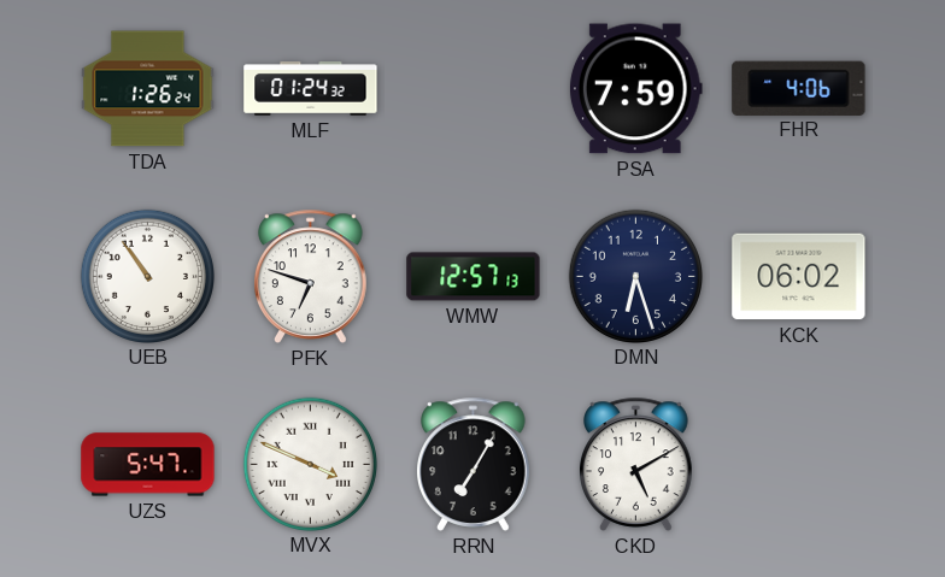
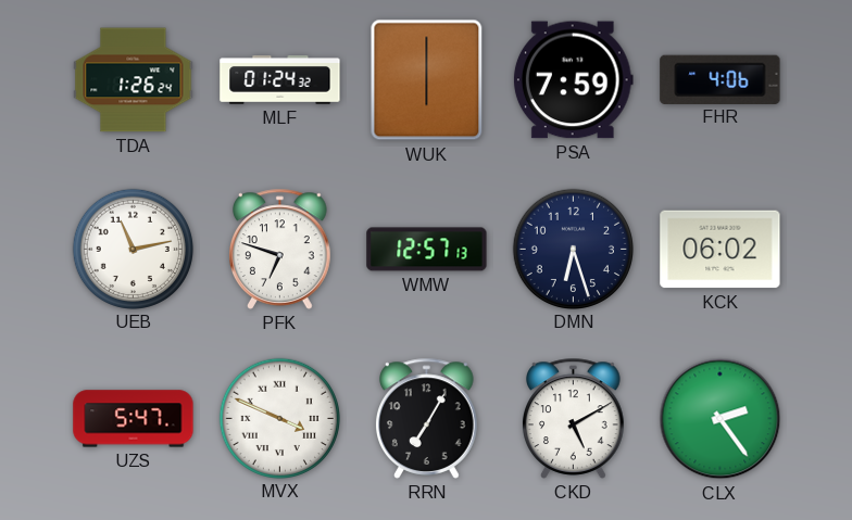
WUK: none -> 6:00
UEB: 10:54 -> 11:13
CLX: none -> 2:24
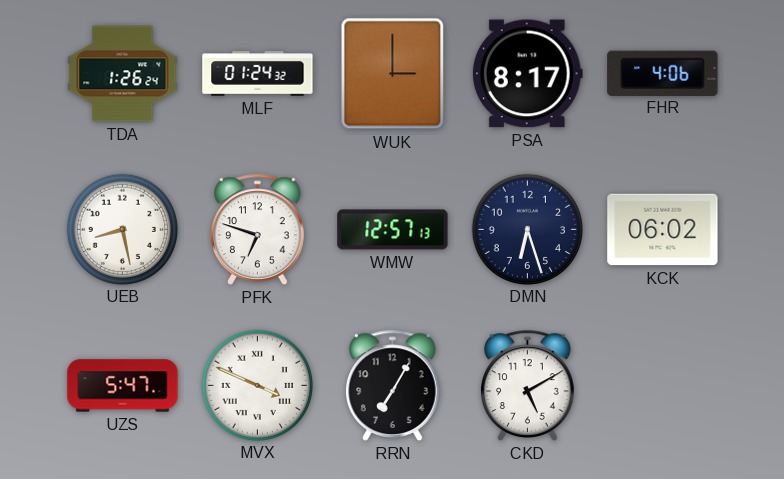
WUK: 6:00 -> 3:00
PSA: 7:59 -> 8:17
UEB: 11:13 -> 8:28
CLX: 2:24 -> none
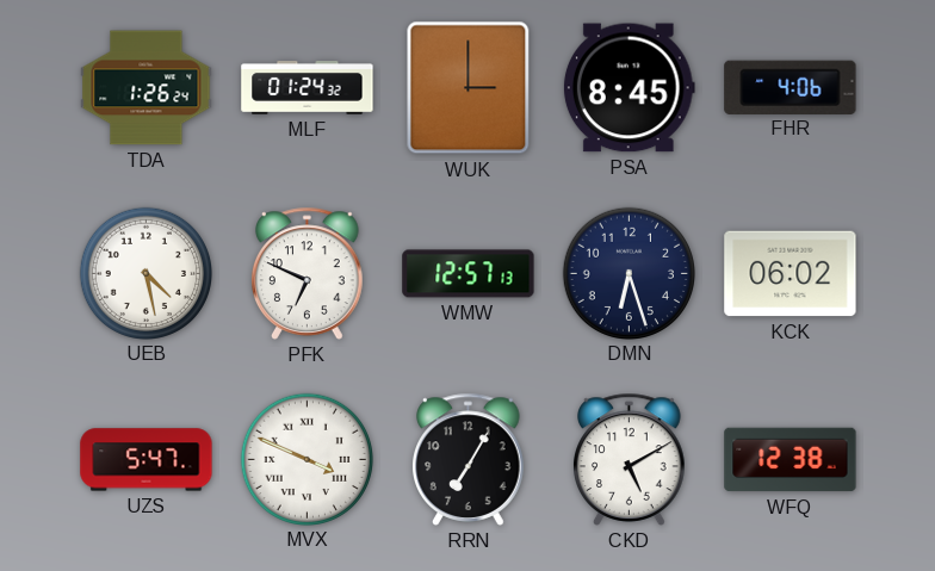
PSA: 8:17 -> 8:45
UEB: 8:28 -> 4:28
PFK: 6:48 -> 6:49
WFQ: none -> 12:38
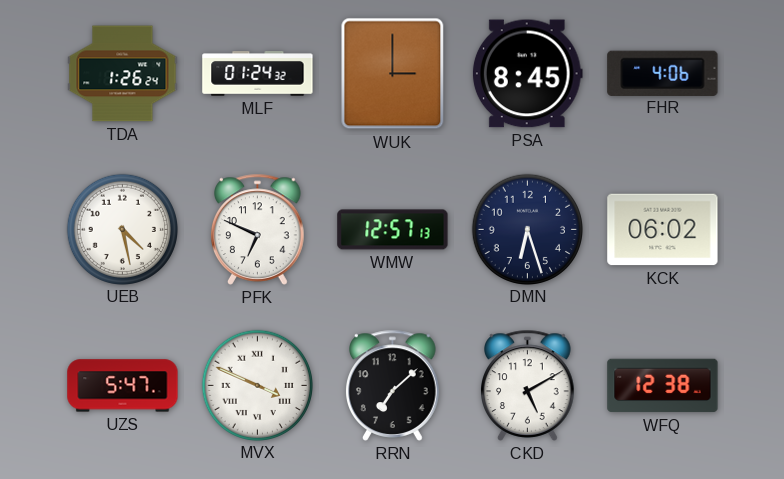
RRN: 7:05 -> 7:08
